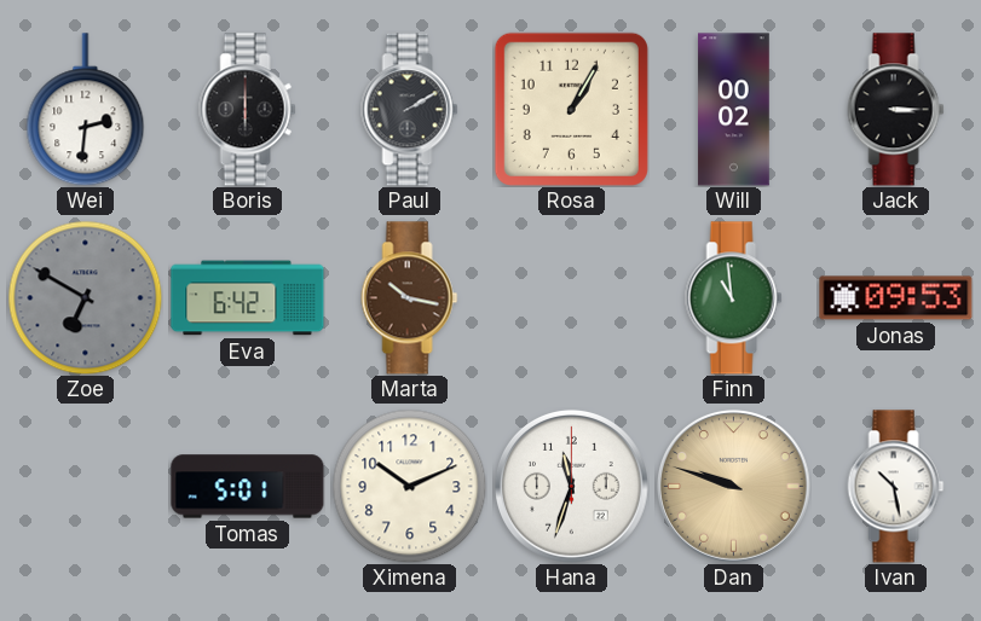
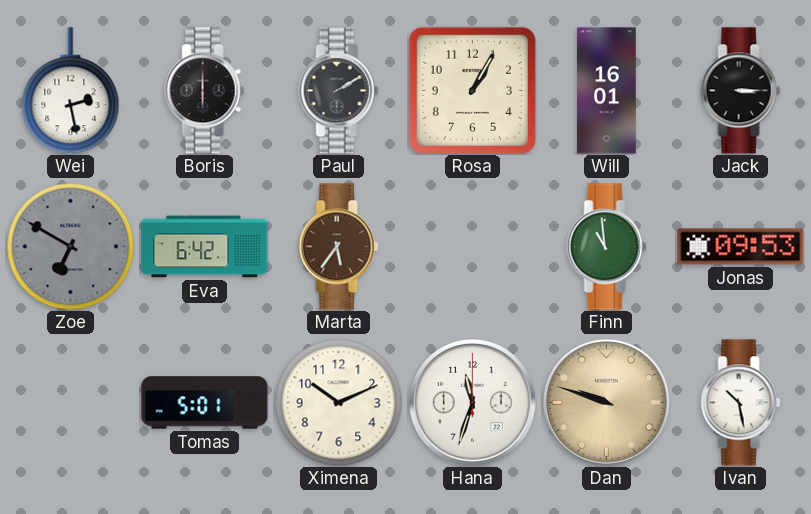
Wei: 2:31 -> 2:28
Will: 00:02 -> 16:01
Marta: 10:17 -> 5:36
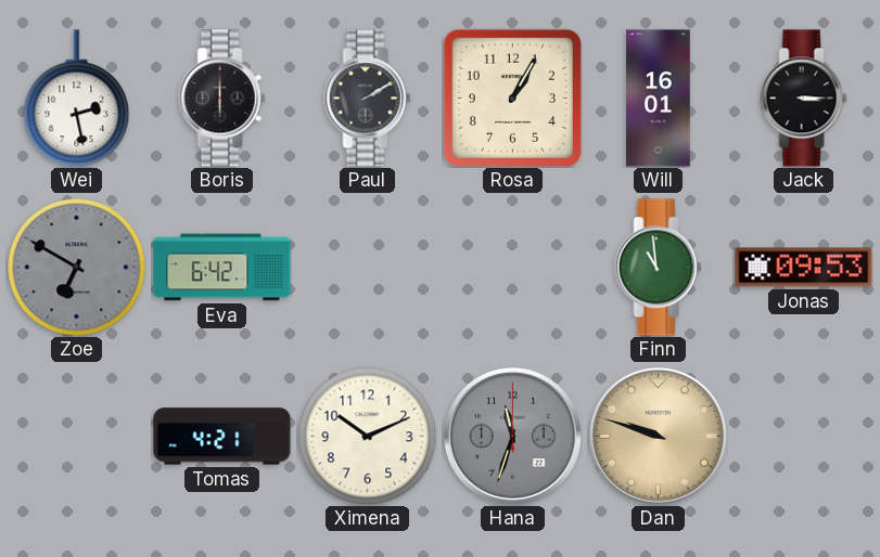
Marta: 5:36 -> none
Tomas: 5:01 -> 4:21
Hana dial: white -> grey
Ivan: 10:28 -> none
